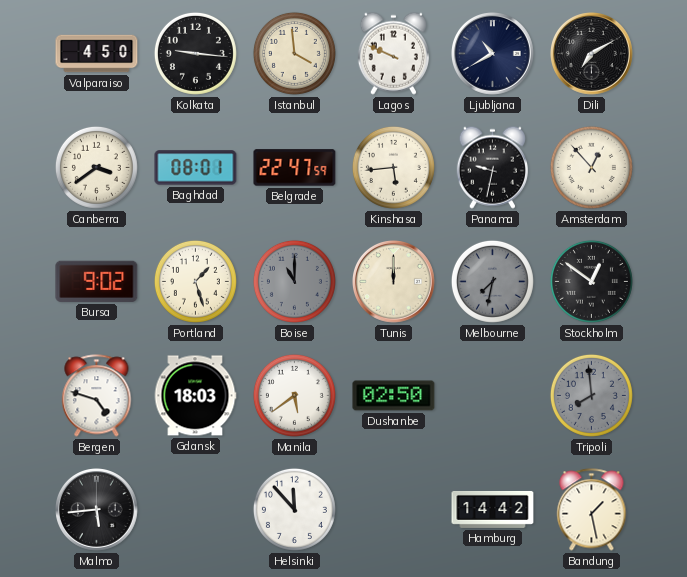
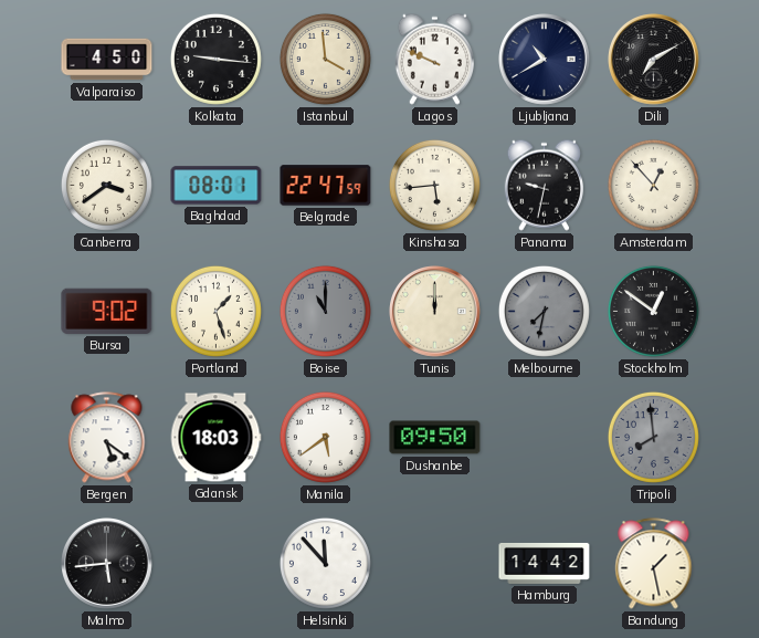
Bergen: 4:48 -> 5:21
Dushanbe: 02:50 -> 09:50
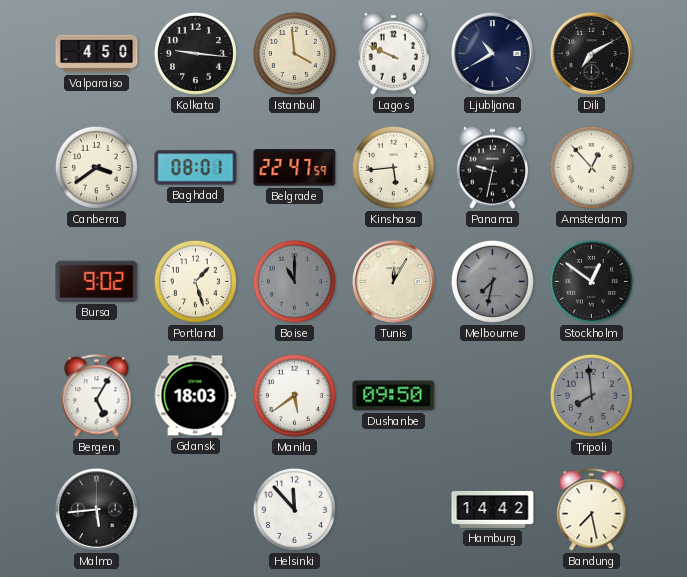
Tunis: 12:00 -> 12:05
Bergen: 5:21 -> 5:05
Bandung: 1:28 -> 7:28
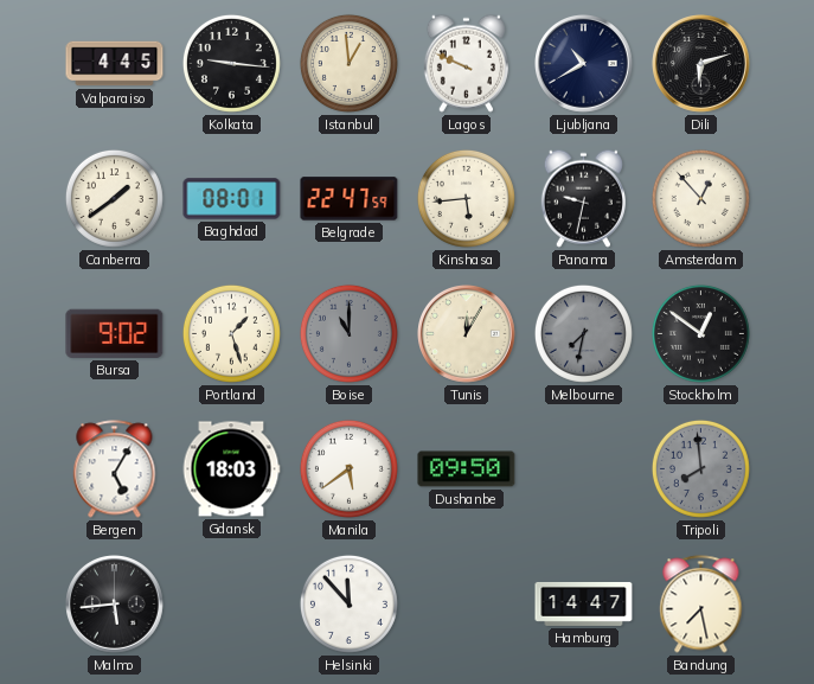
Valparaiso: 4:50 -> 4:45
Istanbul: 3:59 -> 12:59
Dili: 7:10 -> 6:12
Canberra: 3:39 -> 1:39
Hamburg: 14:42 -> 14:47
